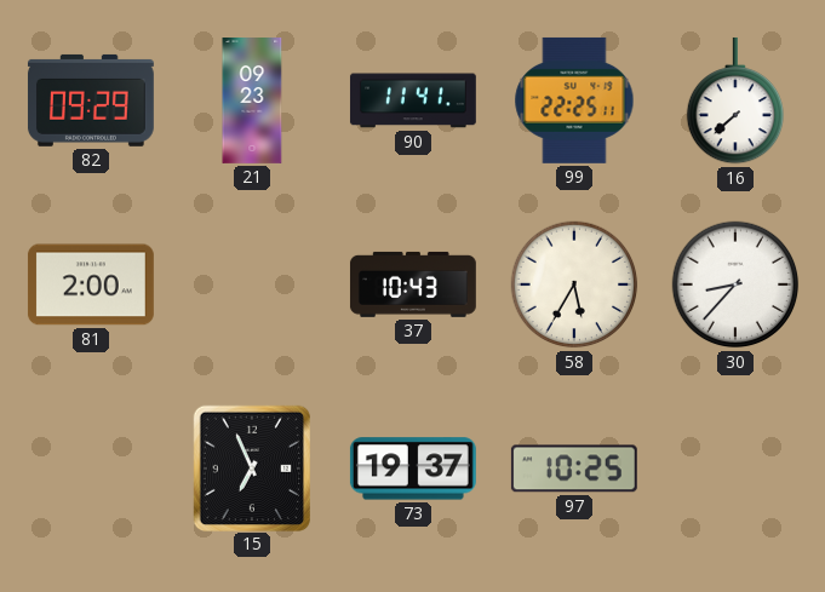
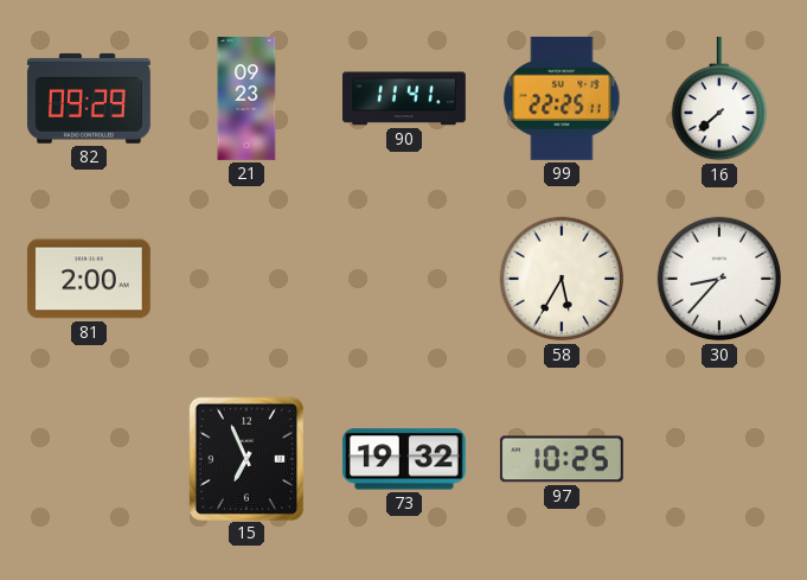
37: 10:43 -> none
73: 19:37 -> 19:32
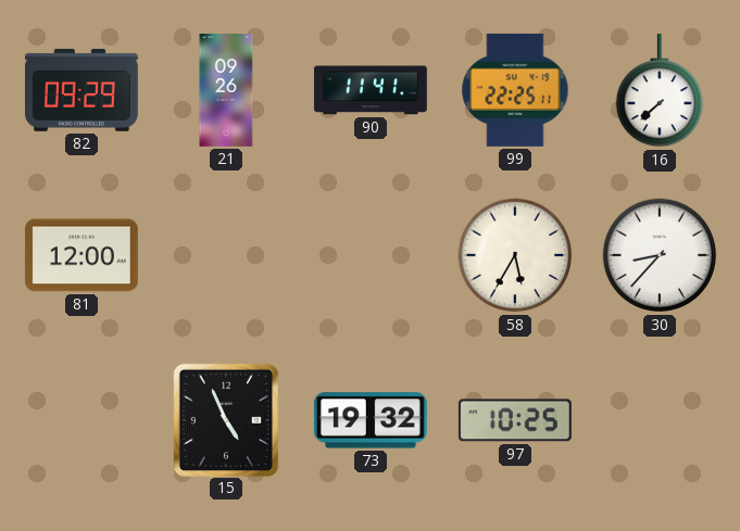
21: 09:23 -> 09:26
81: 2:00 -> 12:00
15: 6:56 -> 4:56
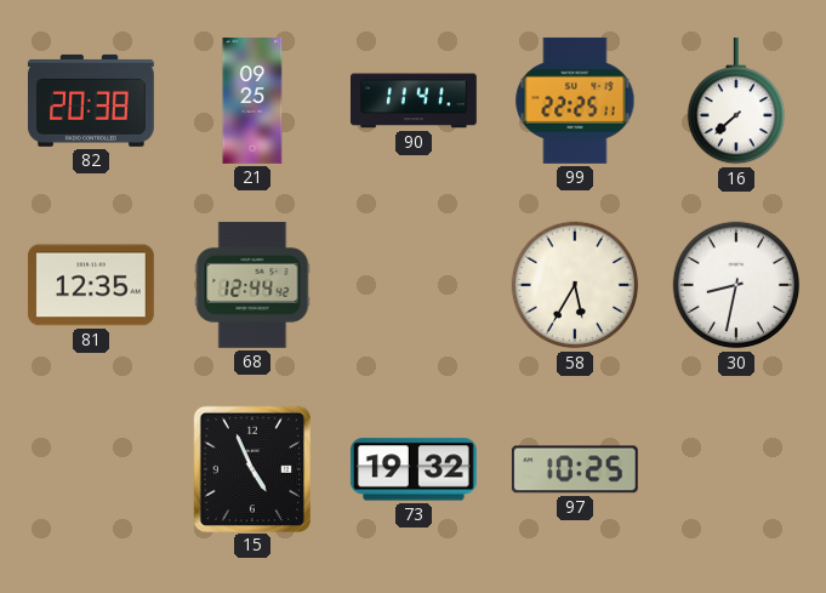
82: 09:29 -> 20:38
21: 09:26 -> 09:25
81: 12:00 -> 12:35
68: none -> 12:44
30: 8:37 -> 8:32
